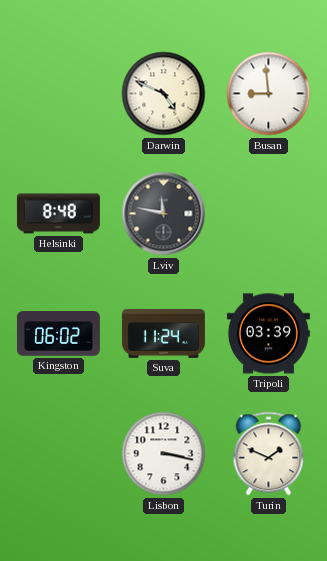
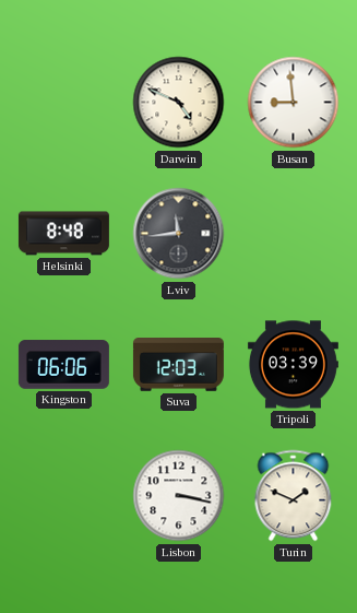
Lviv: 11:47 -> 11:44
Kingston: 06:02 -> 06:06
Suva: 11:24 -> 12:03
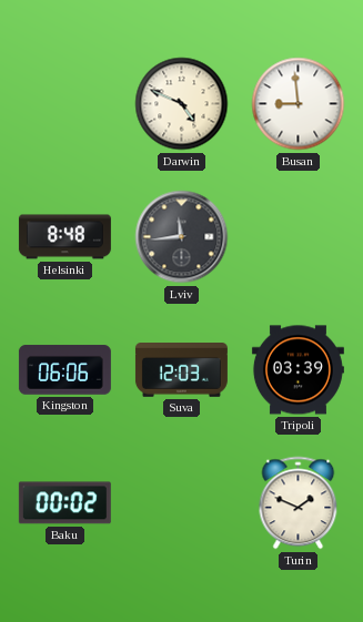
Baku: none -> 00:02
Lisbon: 3:17 -> none
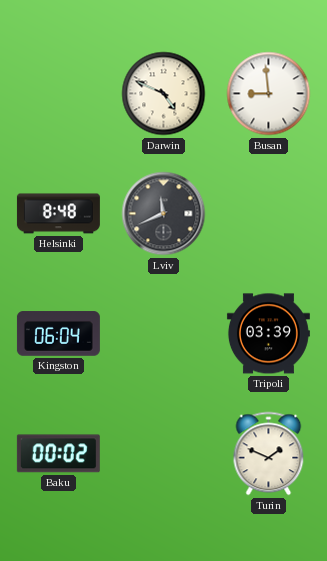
Lviv: 11:44 -> 11:41
Kingston: 06:06 -> 06:04
Suva: 12:03 -> none
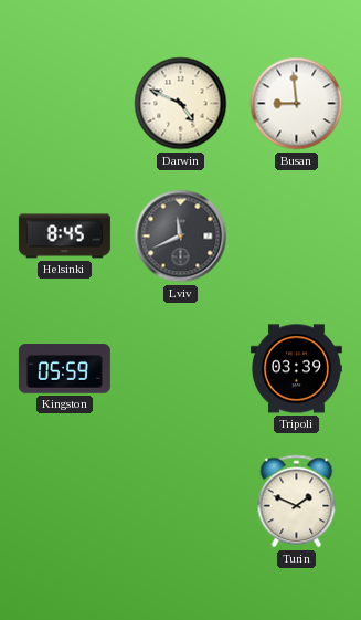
Helsinki: 8:48 -> 8:45
Kingston: 06:04 -> 05:59
Baku: 00:02 -> none
